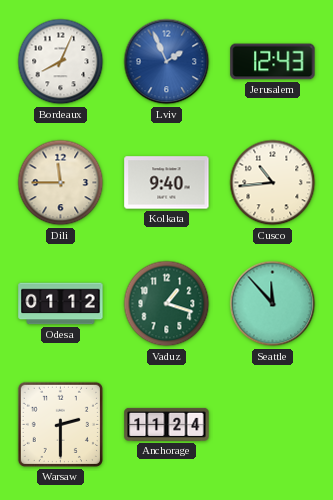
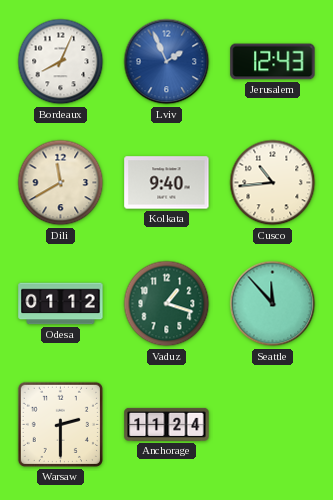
Dili: 11:45 -> 11:40
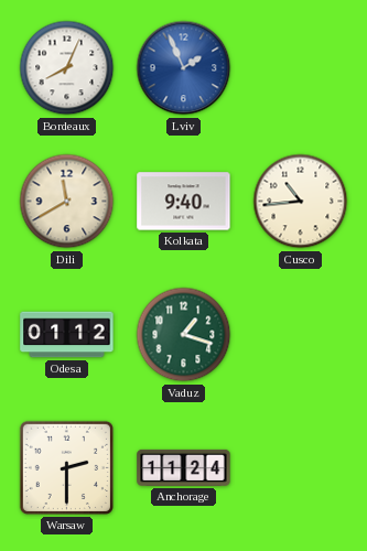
Jerusalem: 12:43 -> none
Seattle: 11:53 -> none
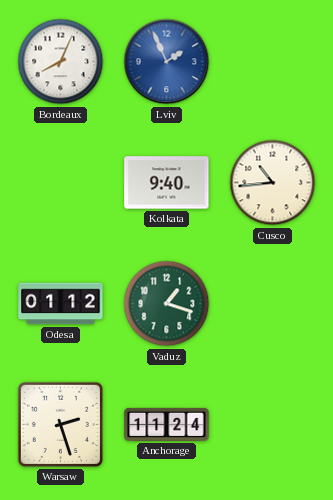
Dili: 11:40 -> none
Warsaw: 2:30 -> 2:27
